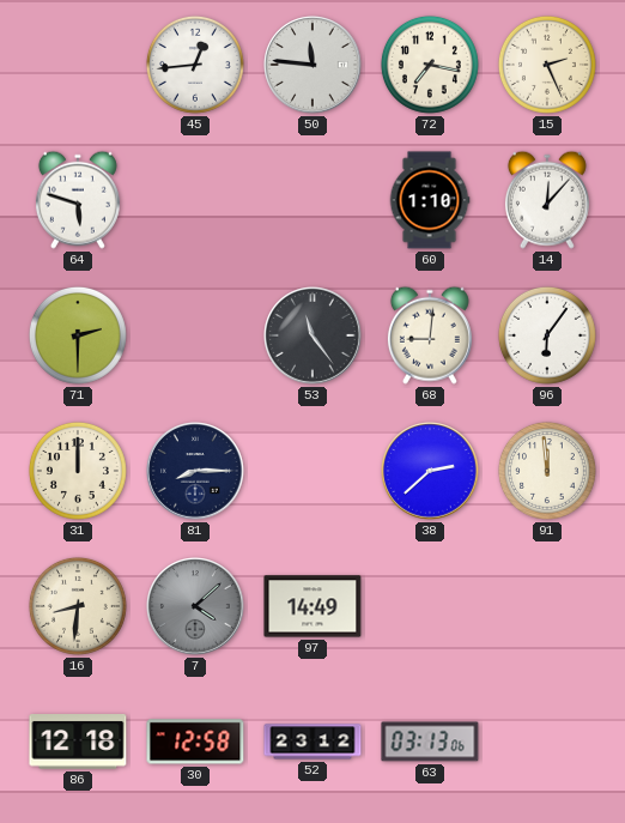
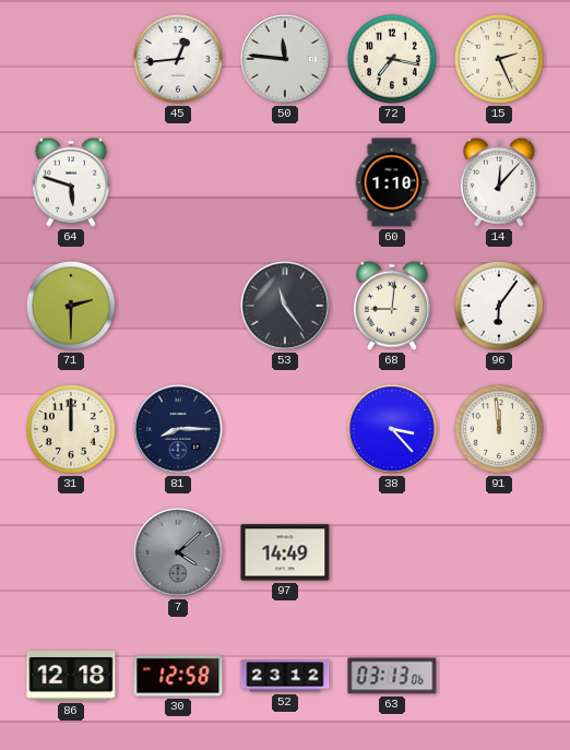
38: 2:38 -> 3:23
16: 8:31 -> none
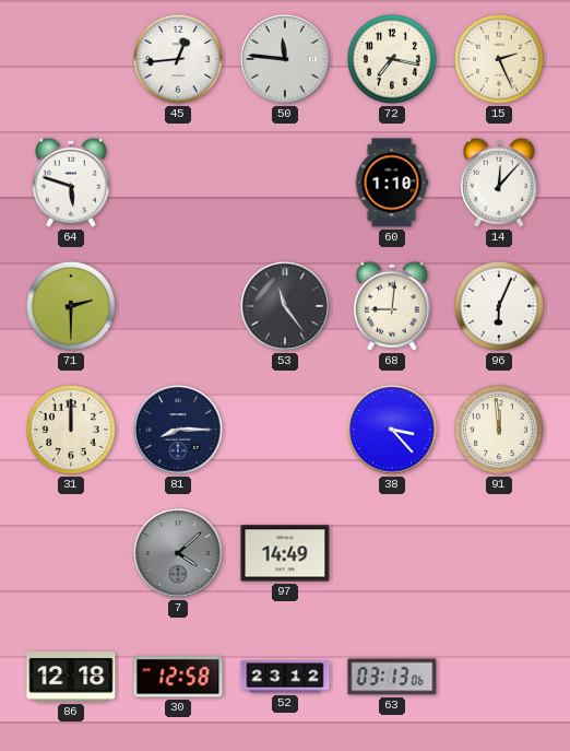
96: 6:06 -> 6:04
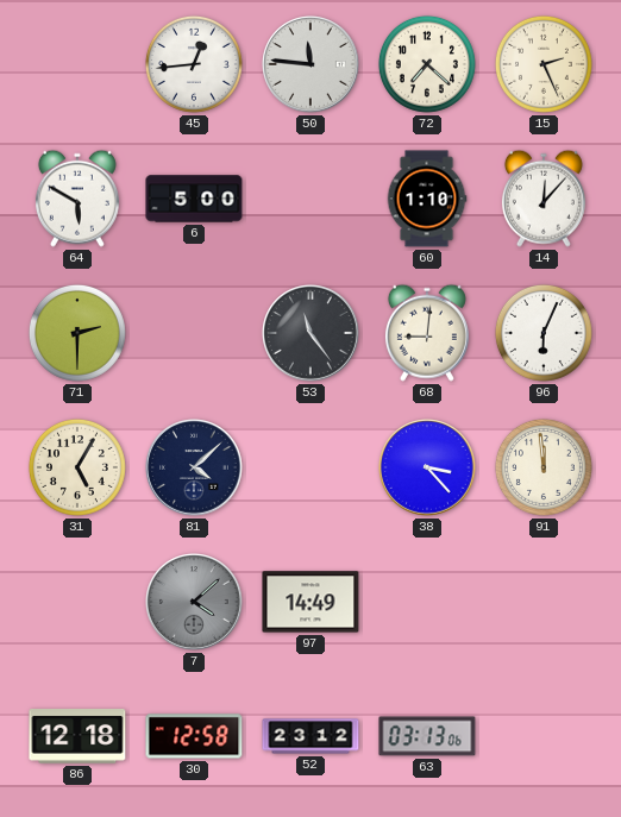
72: 7:17 -> 7:22
64: 5:48 -> 5:50
6: none -> 5:00
31: 12:00 -> 5:05
81: 8:15 -> 4:08
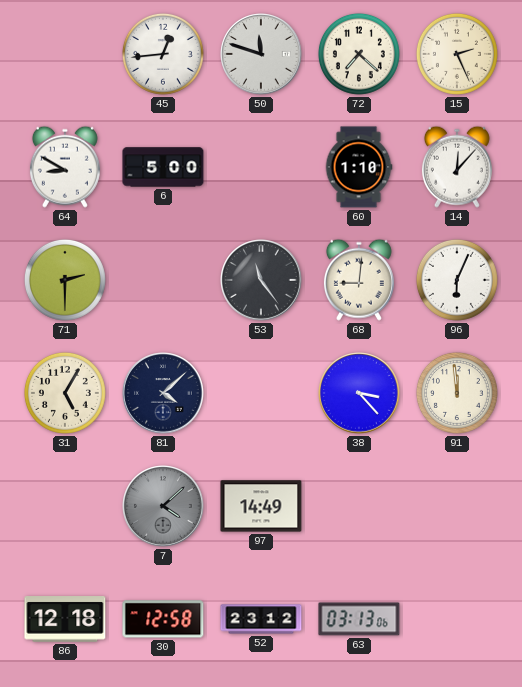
50: 11:46 -> 11:48
64: 5:50 -> 8:50
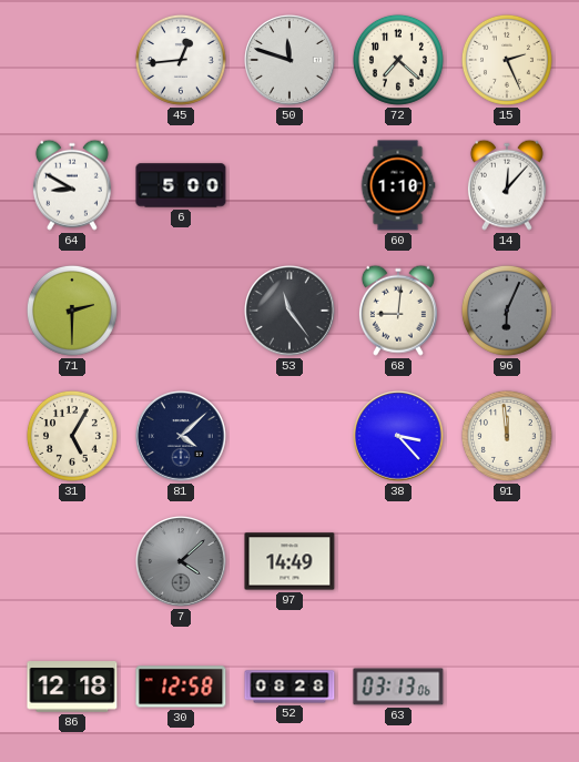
96 dial: white -> grey
52: 23:12 -> 08:28
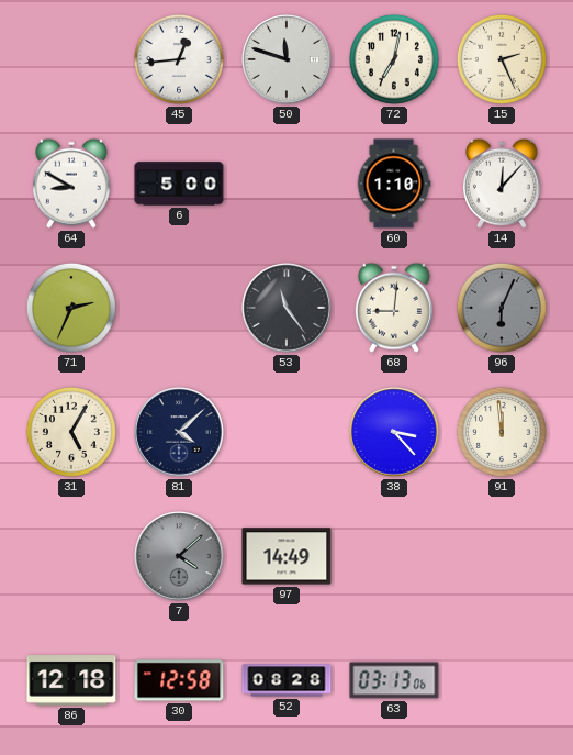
72: 7:22 -> 7:02
71: 2:30 -> 2:34
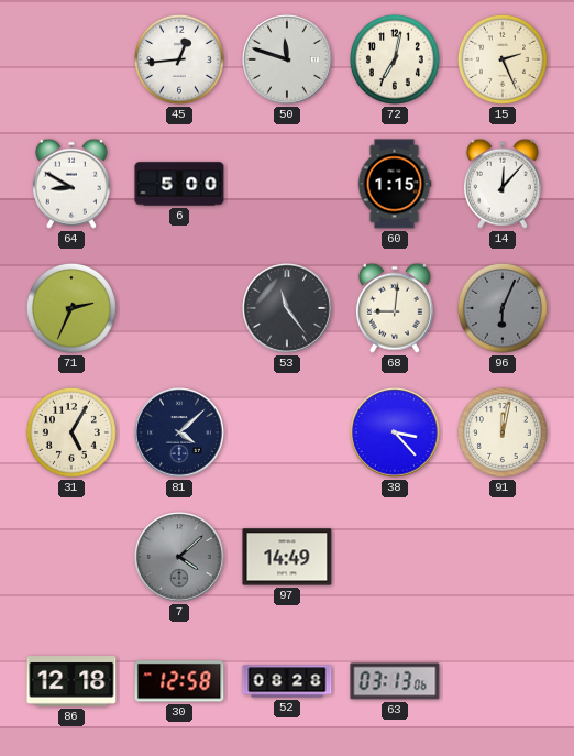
60: 1:10 -> 1:15
91: 11:59 -> 12:02
